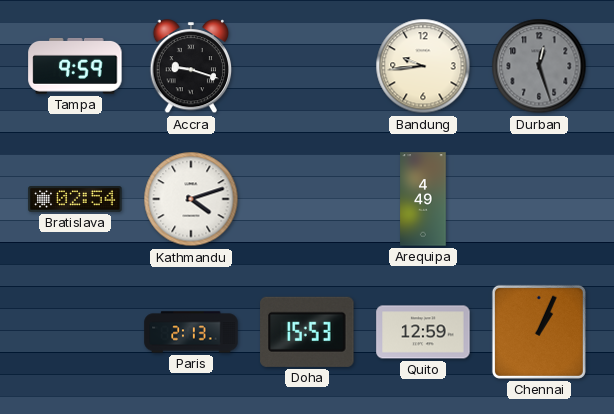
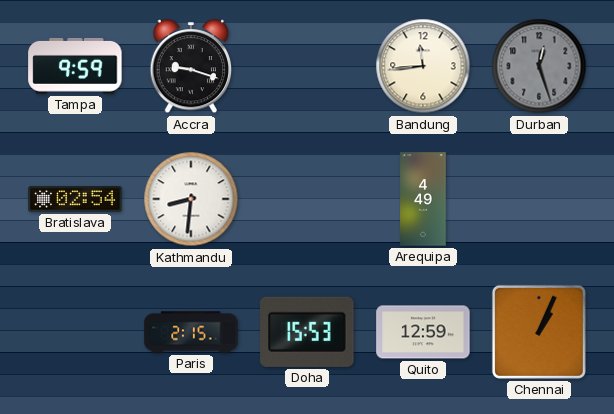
Bandung: 9:44 -> 11:44
Kathmandu: 4:12 -> 8:31
Paris: 2:13 -> 2:15
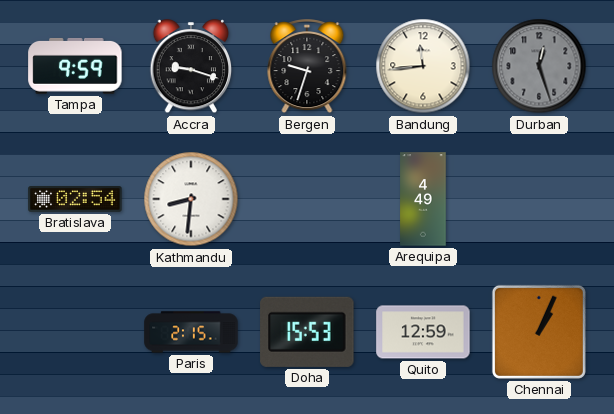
Bergen: none -> 9:33
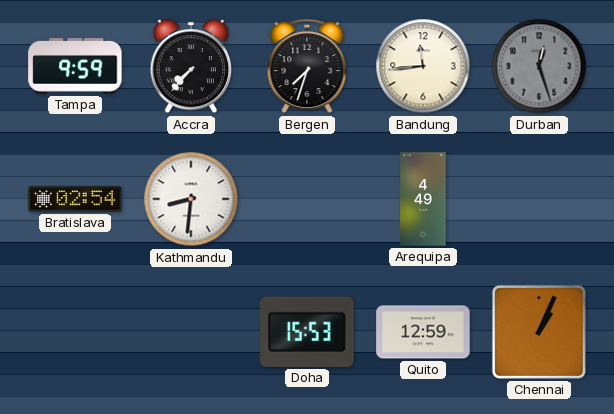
Accra: 9:18 -> 7:37
Bergen: 9:33 -> 7:33
Paris: 2:15 -> none
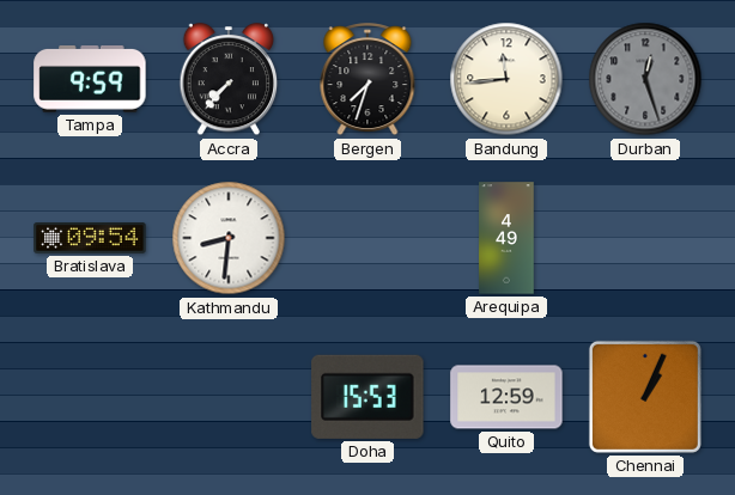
Bratislava: 02:54 -> 09:54
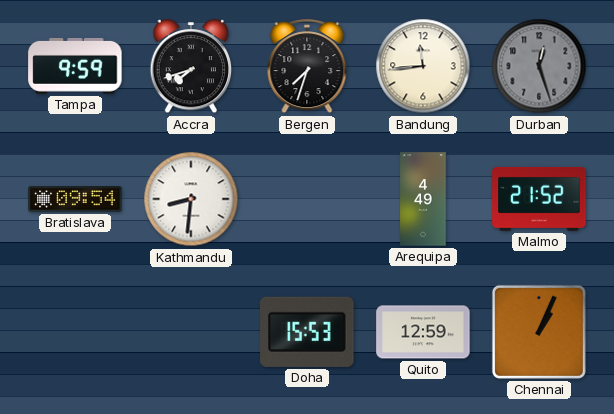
Accra: 7:37 -> 7:42
Malmo: none -> 21:52
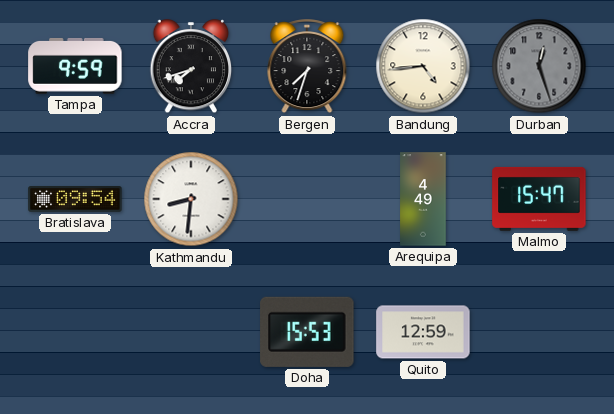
Bandung: 11:44 -> 4:44
Malmo: 21:52 -> 15:47
Chennai: 1:04 -> none
